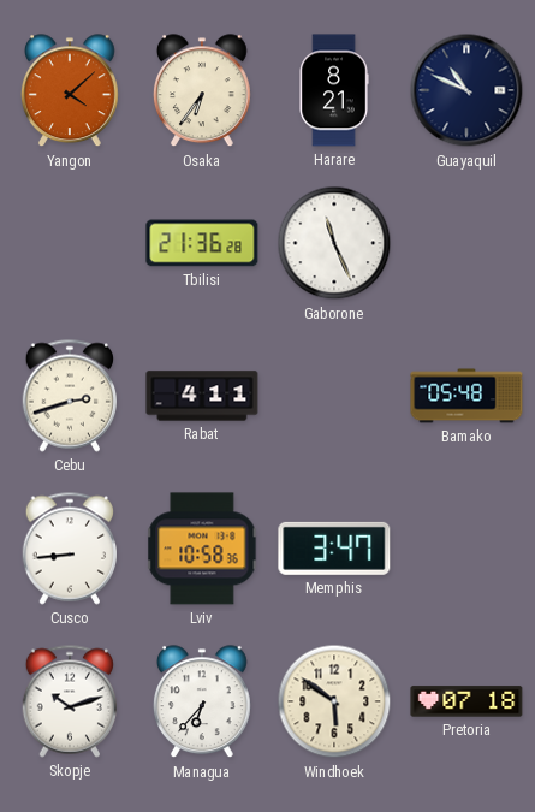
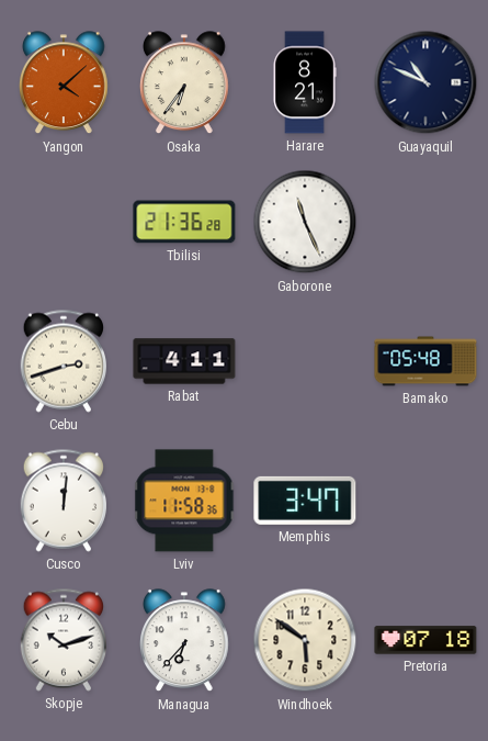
Cusco: 8:44 -> 12:01
Lviv: 10:58 -> 11:58
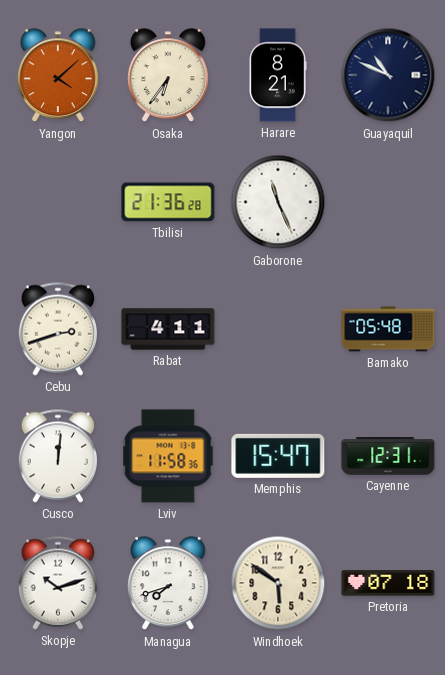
Memphis: 3:47 -> 15:47
Cayenne: none -> 12:31
Managua: 6:37 -> 7:42
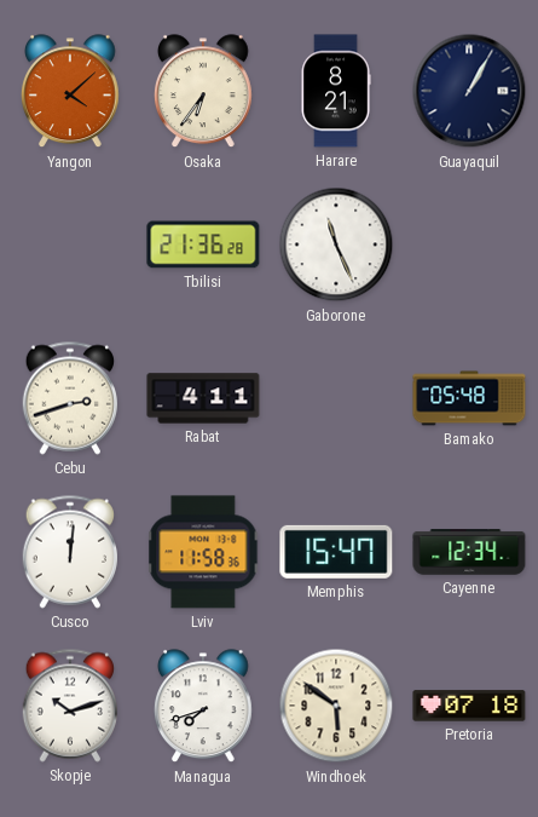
Guayaquil: 10:49 -> 1:05
Cayenne: 12:31 -> 12:34
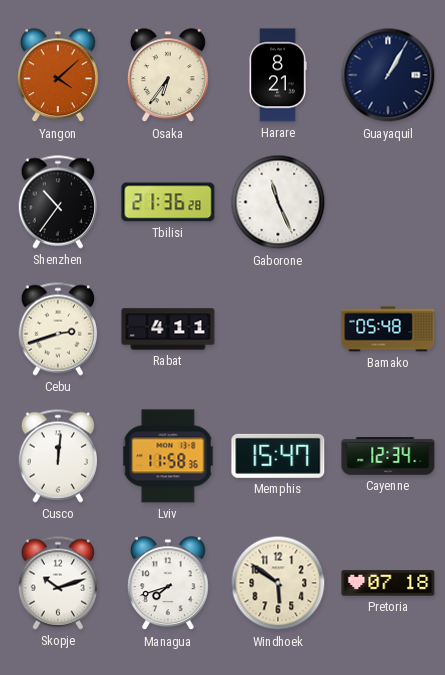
Shenzhen: none -> 10:36
